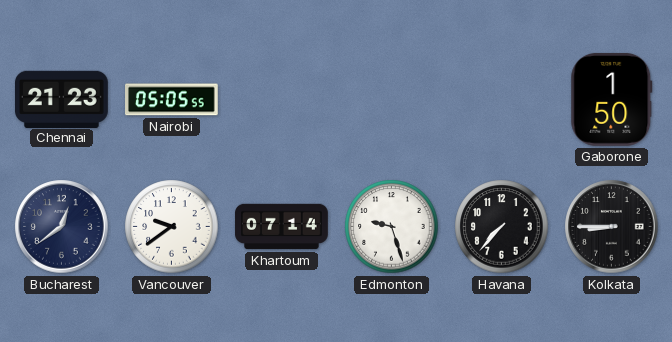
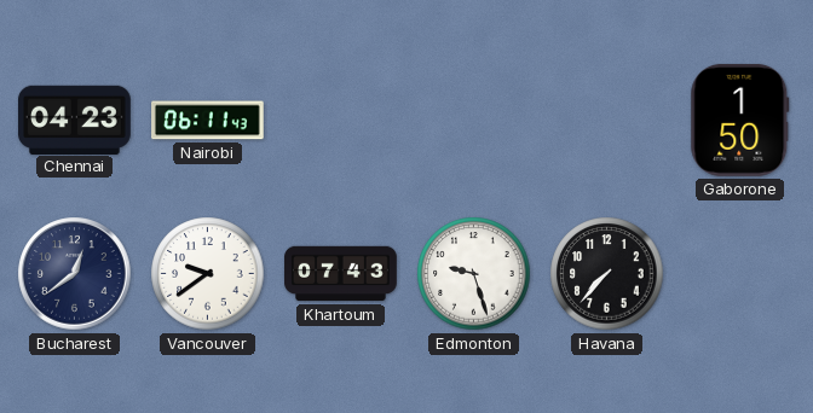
Chennai: 21:23 -> 04:23
Nairobi: 05:05 -> 06:11
Khartoum: 07:14 -> 07:43
Kolkata: 8:45 -> none
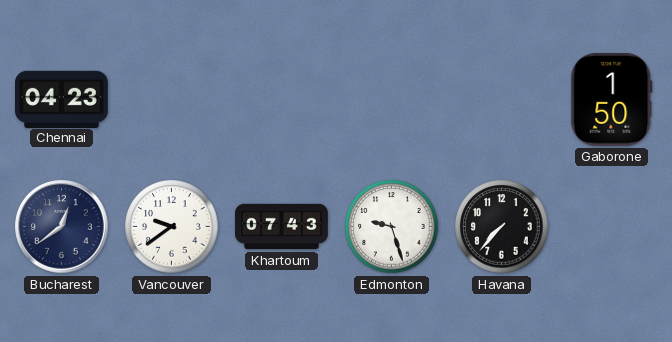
Nairobi: 06:11 -> none
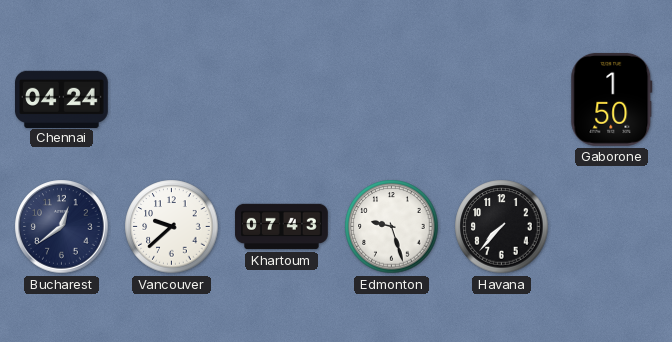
Chennai: 04:23 -> 04:24
Vancouver: 9:39 -> 9:38
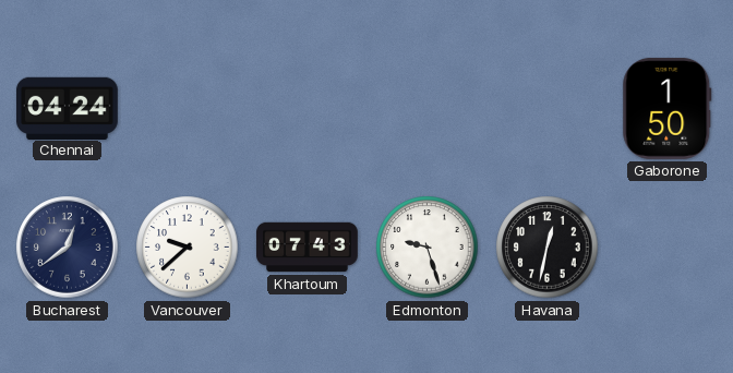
Havana: 7:37 -> 12:32
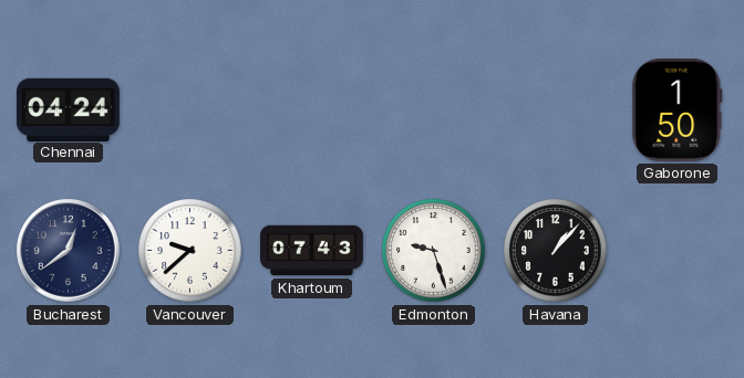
Havana: 12:32 -> 1:07
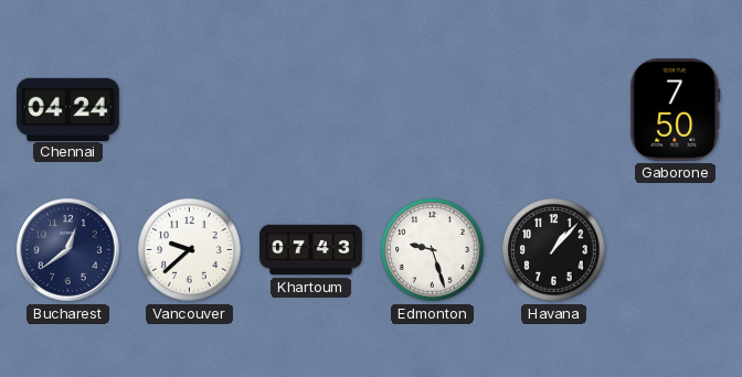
Gaborone: 1:50 -> 7:50
